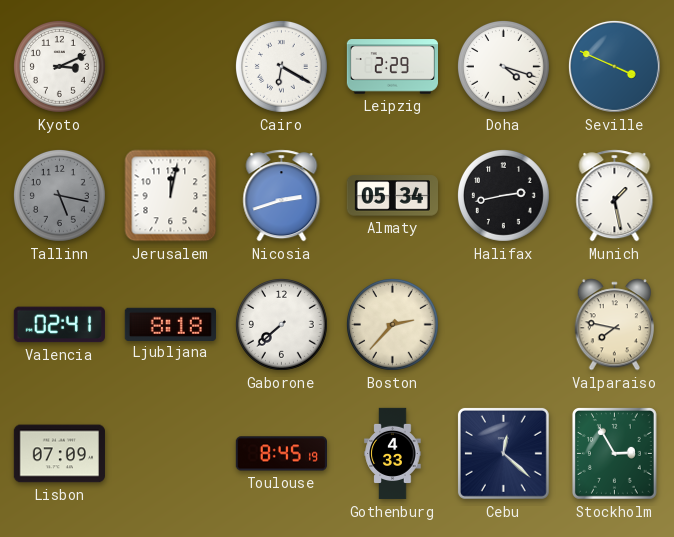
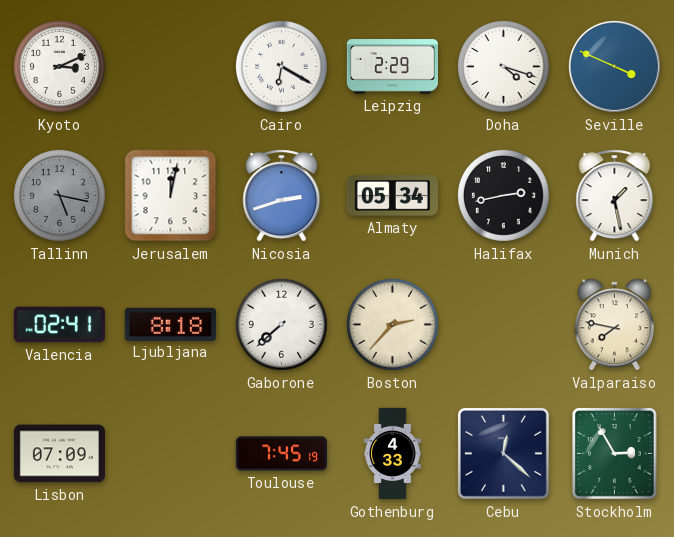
Toulouse: 8:45 -> 7:45
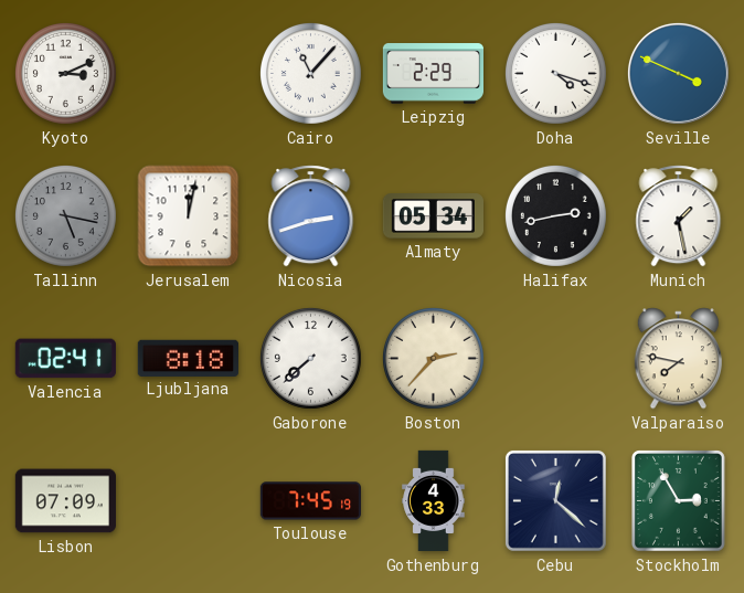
Cairo: 6:20 -> 11:07
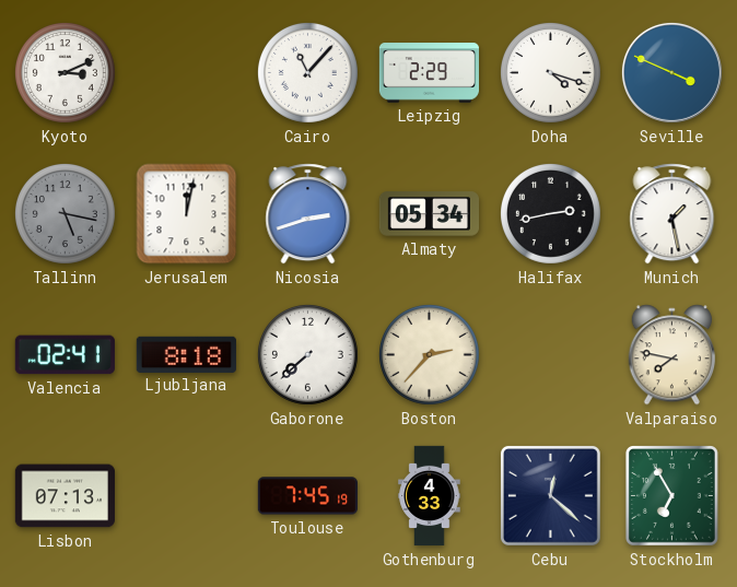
Lisbon: 07:09 -> 07:13
Stockholm: 2:55 -> 6:55
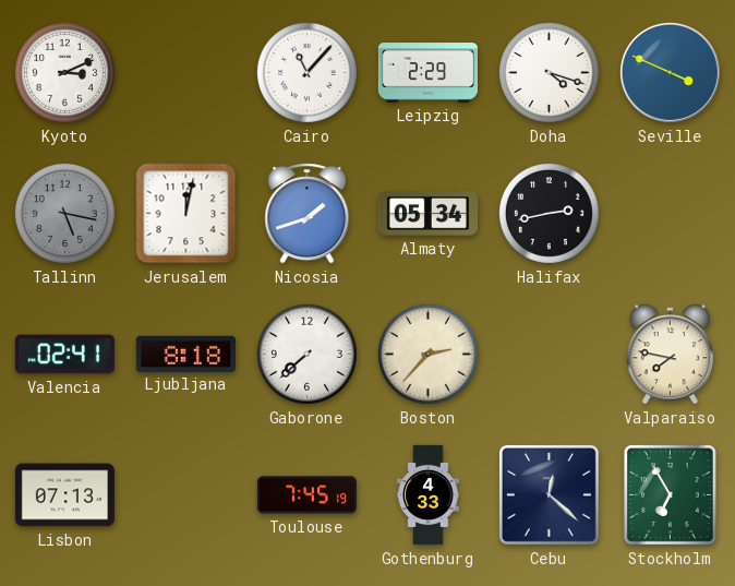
Nicosia: 2:42 -> 1:42
Munich: 1:28 -> none
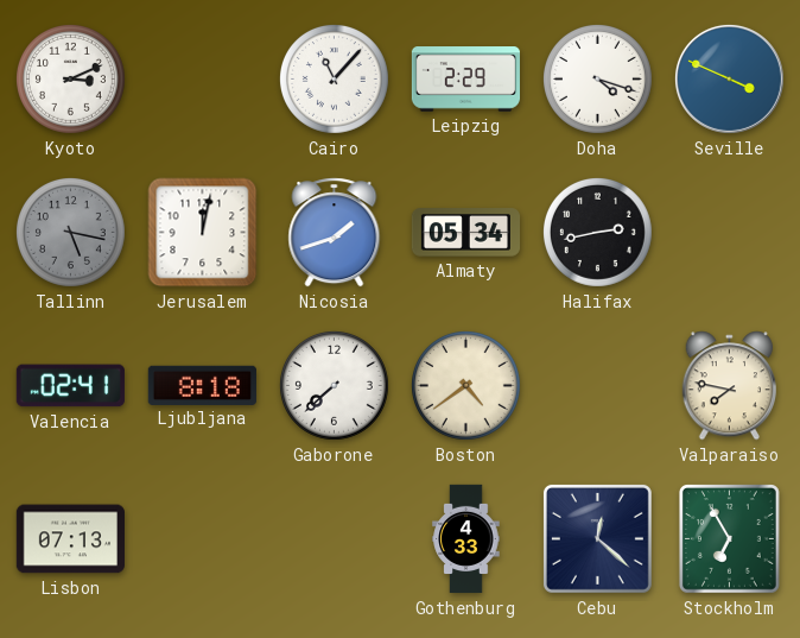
Boston: 2:37 -> 4:39
Toulouse: 7:45 -> none
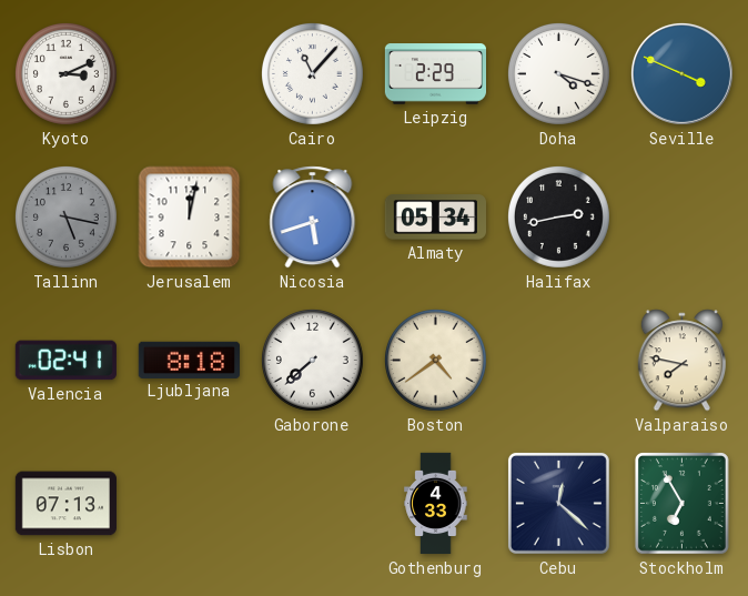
Nicosia: 1:42 -> 5:42
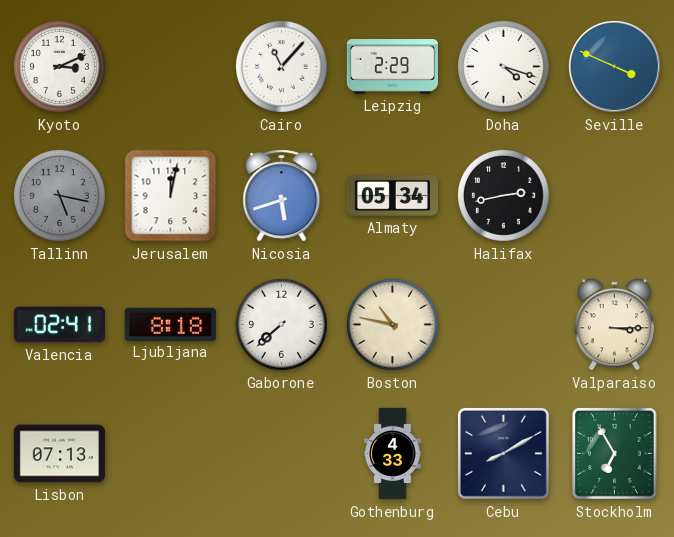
Boston: 4:39 -> 10:47
Valparaiso: 7:47 -> 3:15
Cebu: 12:22 -> 8:10
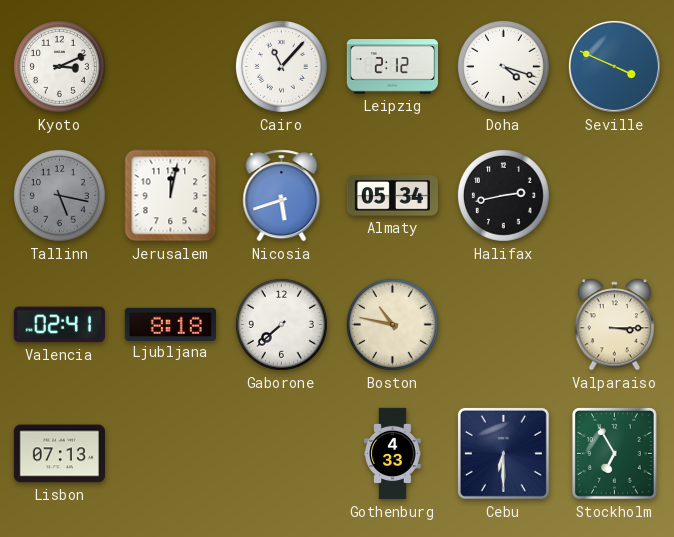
Leipzig: 2:29 -> 2:12
Cebu: 8:10 -> 6:30
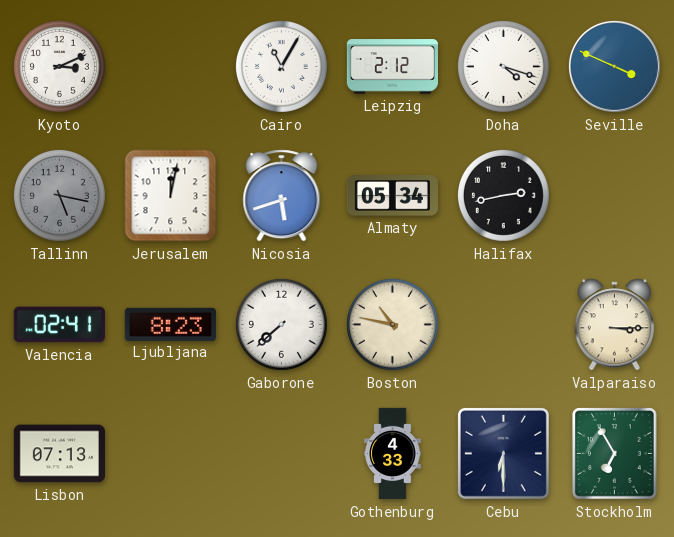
Cairo: 11:07 -> 11:05
Ljubljana: 8:18 -> 8:23
